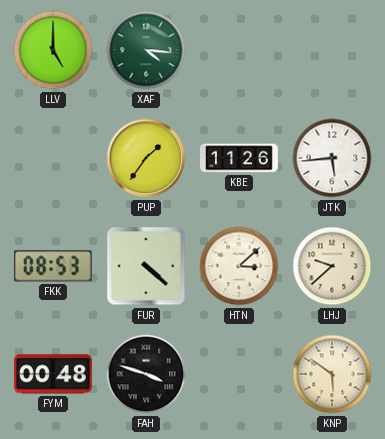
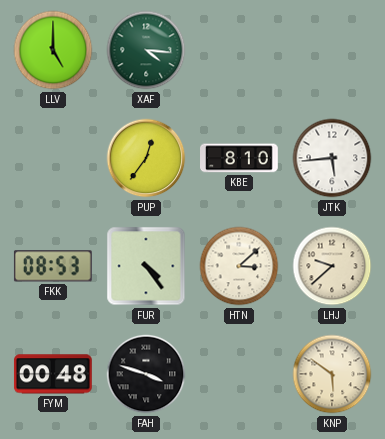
PUP: 1:36 -> 12:36
KBE: 11:26 -> 8:10
FUR: 4:22 -> 4:24
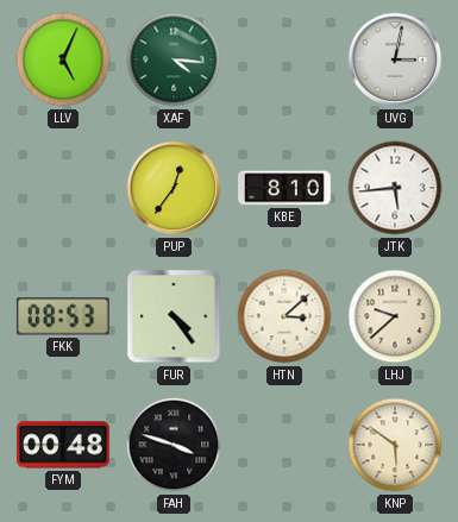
LLV: 5:00 -> 5:04
UVG: none -> 3:02
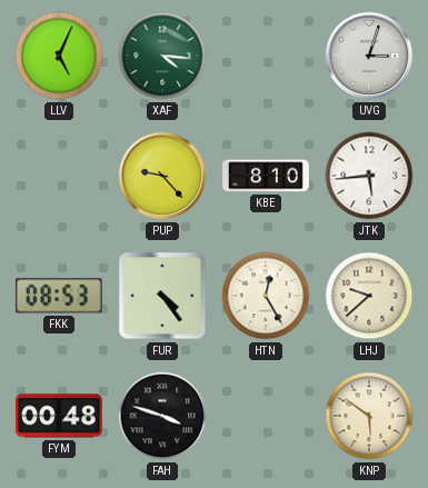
UVG: 3:02 -> 3:03
PUP: 12:36 -> 9:23
HTN: 3:08 -> 12:25
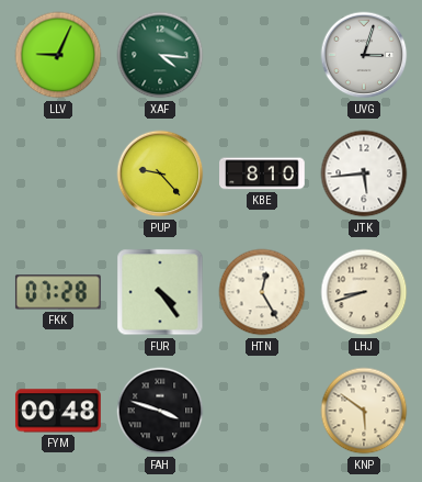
LLV: 5:04 -> 9:04
FKK: 08:53 -> 07:28
LHJ: 9:38 -> 8:42
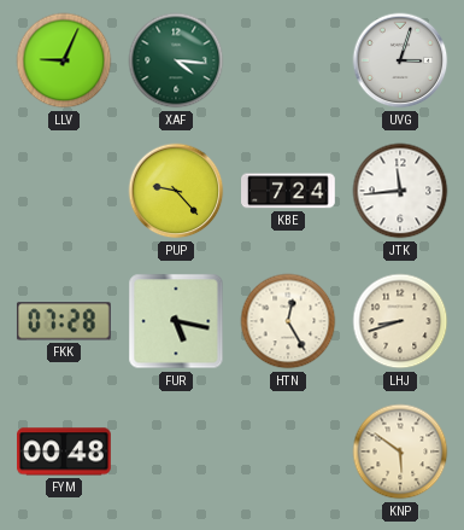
KBE: 8:10 -> 7:24
JTK: 5:44 -> 11:44
FUR: 4:24 -> 5:17
FAH: 3:48 -> none
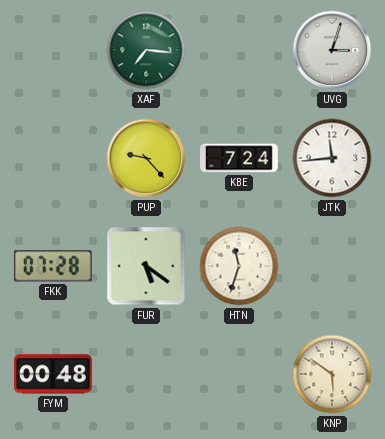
LLV: 9:04 -> none
XAF: 4:16 -> 7:16
FUR: 5:17 -> 5:21
HTN: 12:25 -> 11:33
LHJ: 8:42 -> none
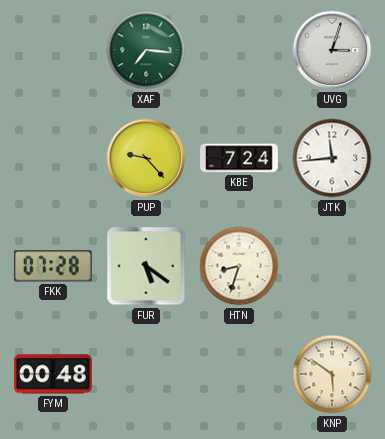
HTN: 11:33 -> 8:33
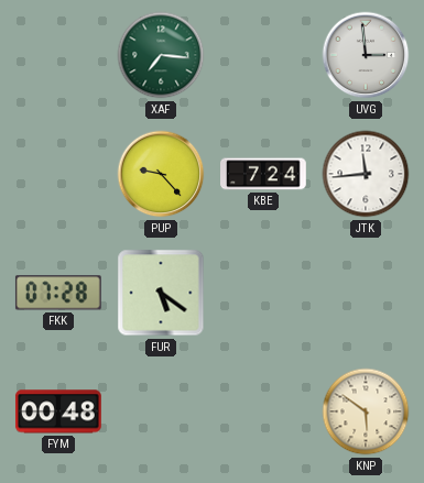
UVG: 3:03 -> 2:59
HTN: 8:33 -> none
